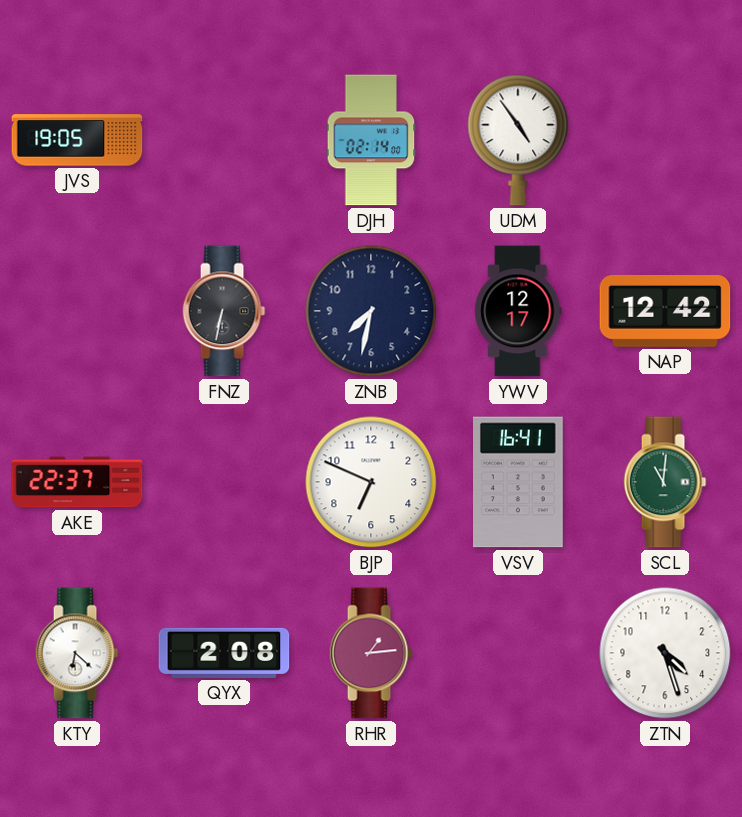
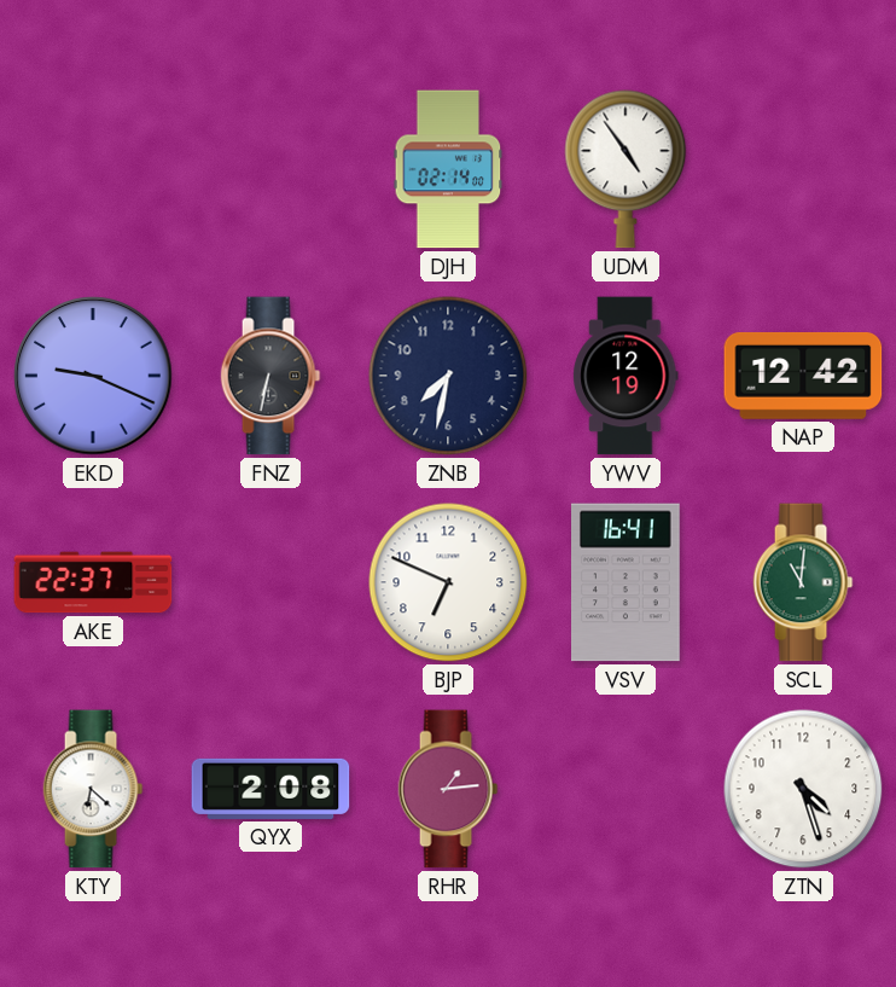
JVS: 19:05 -> none
EKD: none -> 9:19
YWV: 12:17 -> 12:19
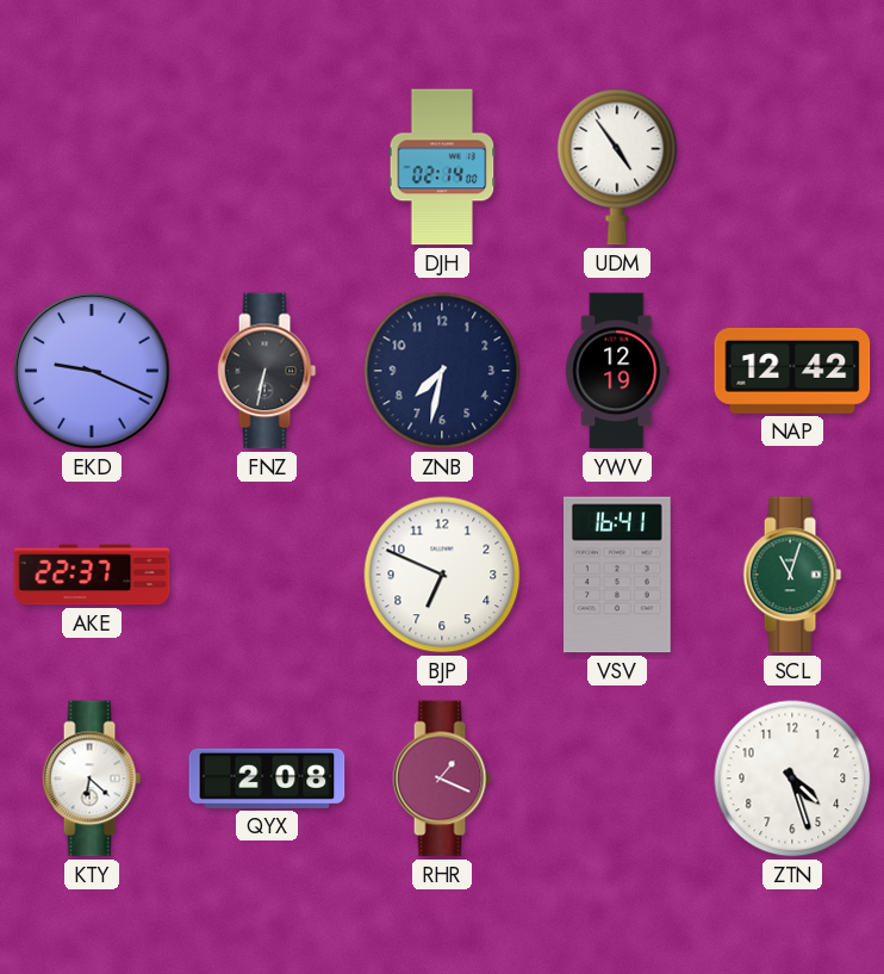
SCL: 11:01 -> 11:03
RHR: 1:14 -> 1:19
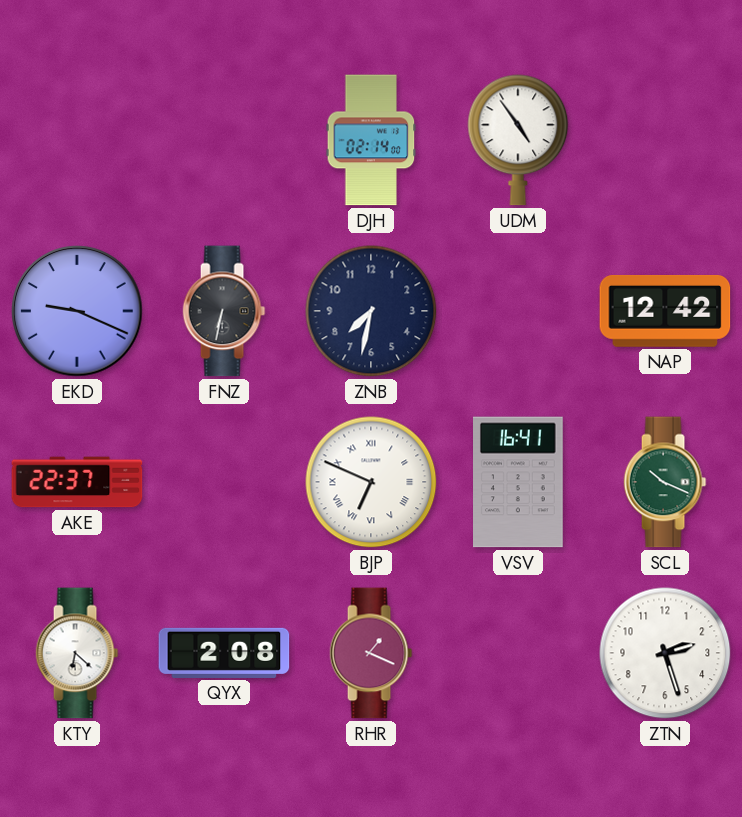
YWV: 12:19 -> none
BJP numerals: Arabic -> Roman
SCL: 11:03 -> 10:19
ZTN: 4:27 -> 2:27
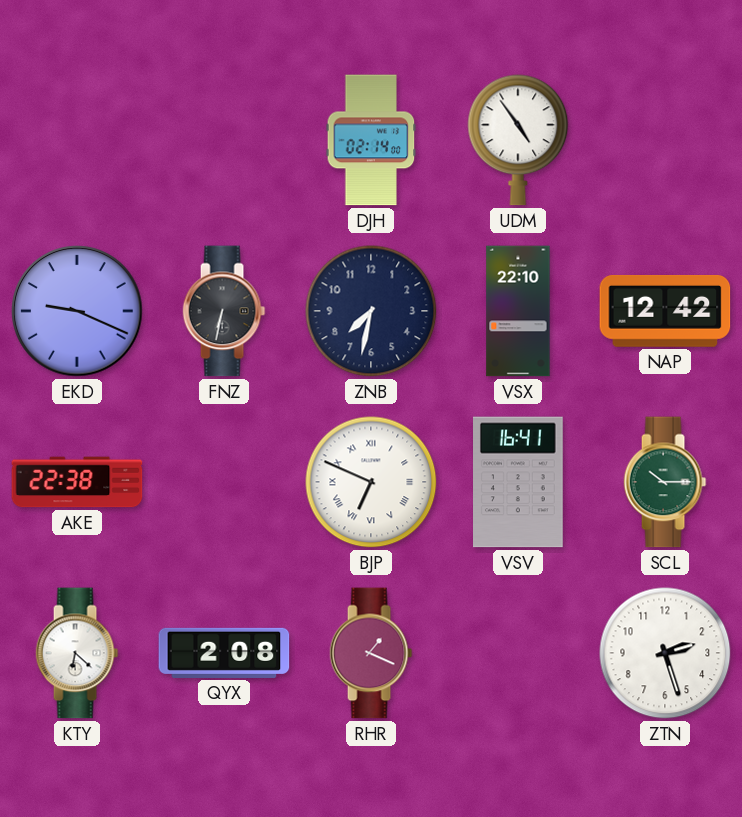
VSX: none -> 22:10
AKE: 22:37 -> 22:38
SCL: 10:19 -> 10:15
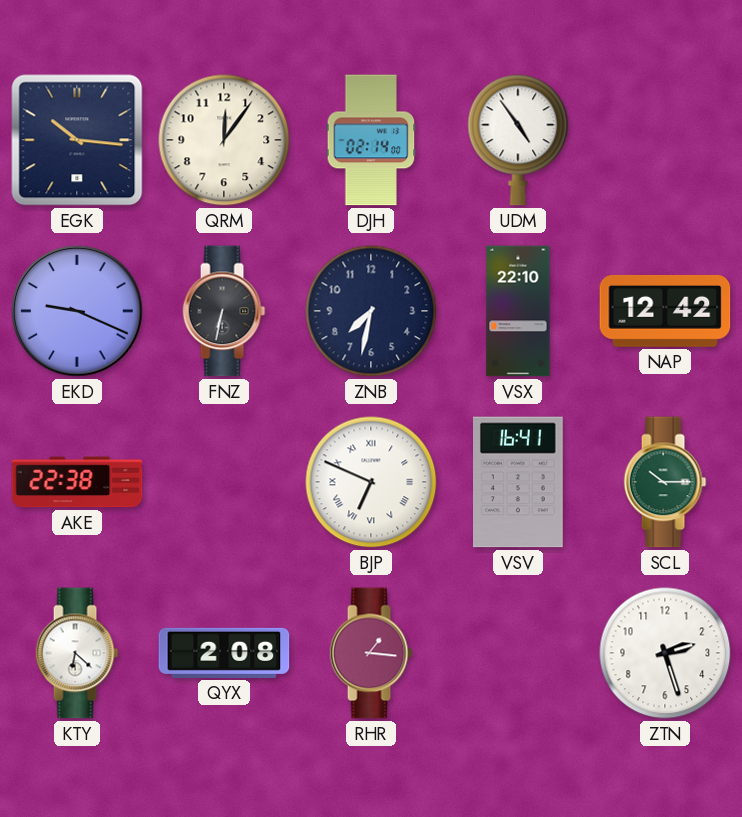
EGK: none -> 10:16
QRM: none -> 12:06
RHR: 1:19 -> 1:16
